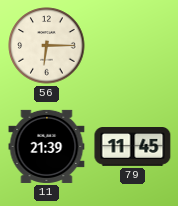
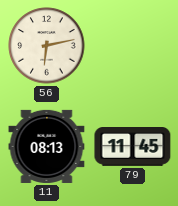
56: 6:15 -> 6:13
11: 21:39 -> 08:13
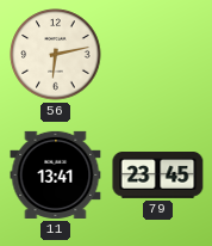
11: 08:13 -> 13:41
79: 11:45 -> 23:45
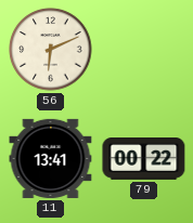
56: 6:13 -> 6:11
79: 23:45 -> 00:22
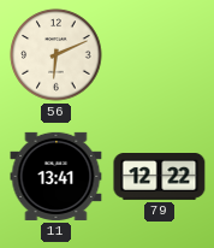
79: 00:22 -> 12:22
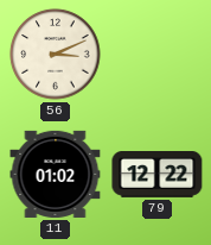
56: 6:11 -> 3:11
11: 13:41 -> 01:02
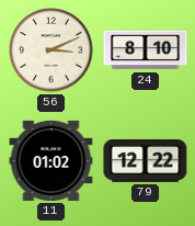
24: none -> 8:10
